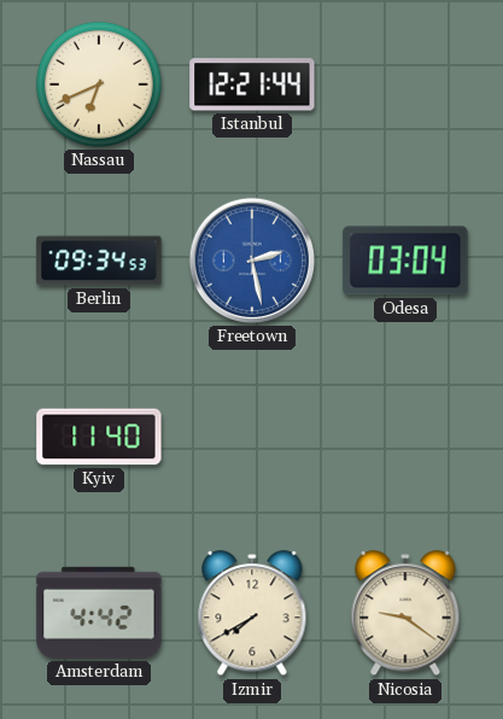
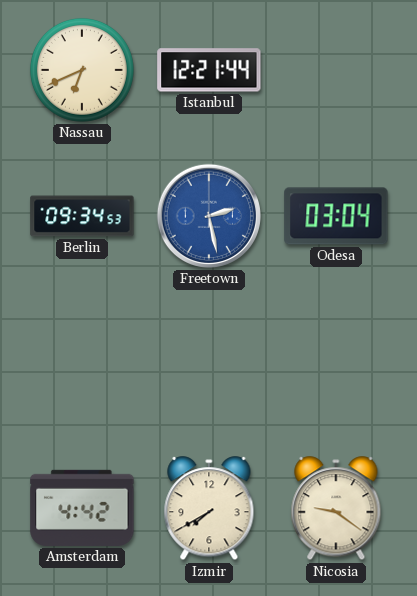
Kyiv: 11:40 -> none
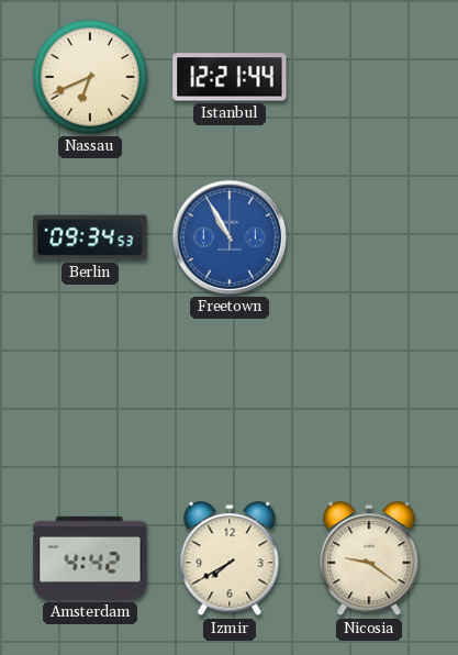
Freetown: 2:28 -> 10:55
Odesa: 03:04 -> none
